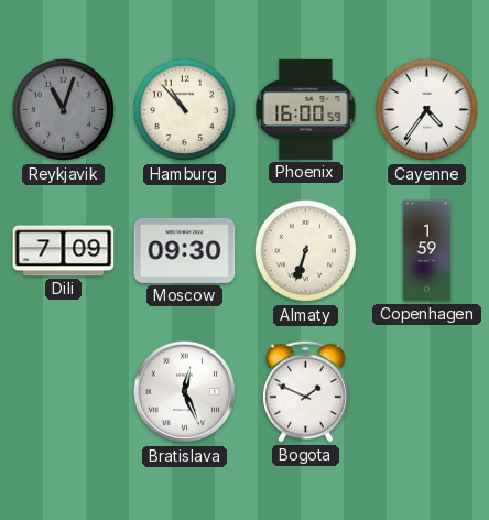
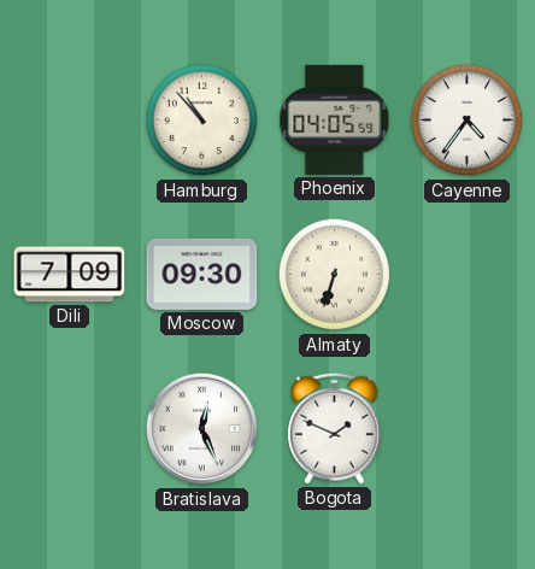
Reykjavik: 11:03 -> none
Phoenix: 16:00 -> 04:05
Copenhagen: 1:59 -> none
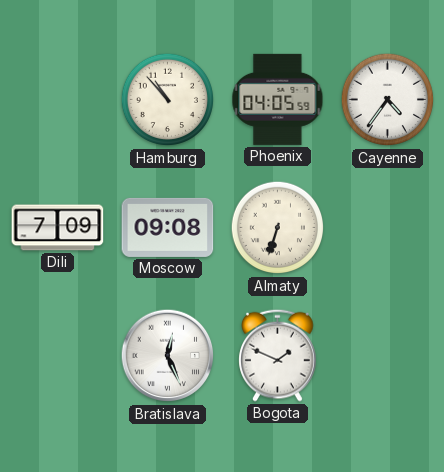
Moscow: 09:30 -> 09:08
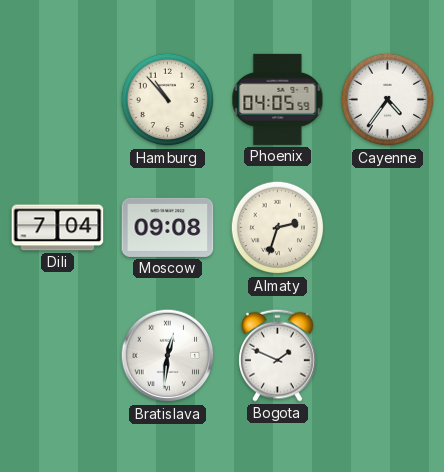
Dili: 7:09 -> 7:04
Almaty: 6:33 -> 2:33
Bratislava: 12:26 -> 12:31
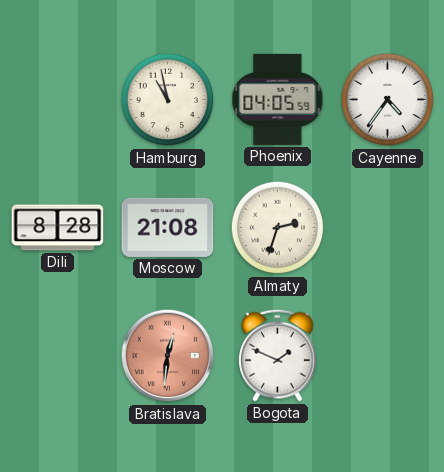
Hamburg: 10:53 -> 10:58
Dili: 7:04 -> 8:28
Moscow: 09:08 -> 21:08
Bratislava dial: white -> salmon
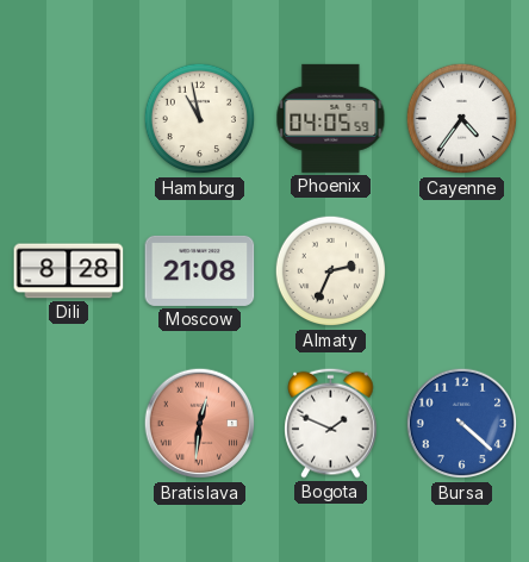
Almaty: 2:33 -> 2:34
Bursa: none -> 4:22
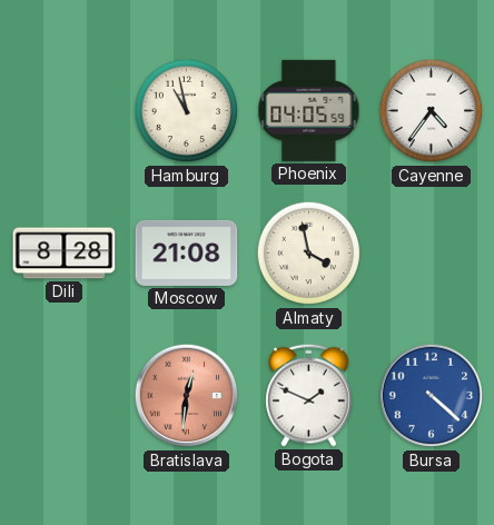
Almaty: 2:34 -> 3:58
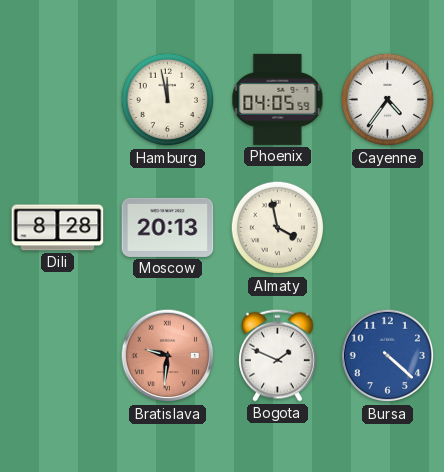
Hamburg: 10:58 -> 11:58
Moscow: 21:08 -> 20:13
Bratislava: 12:31 -> 9:31
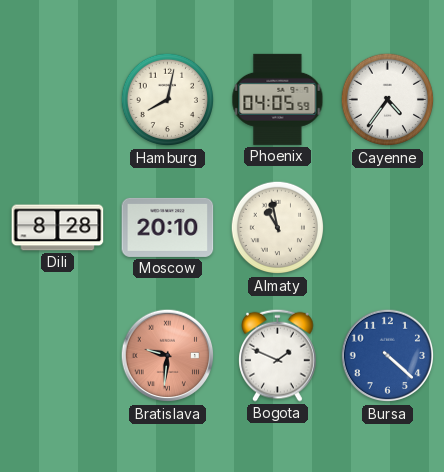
Hamburg: 11:58 -> 8:02
Moscow: 20:13 -> 20:10
Almaty: 3:58 -> 10:58
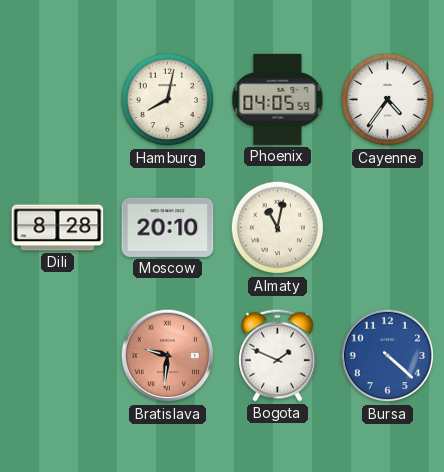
Almaty: 10:58 -> 11:02
